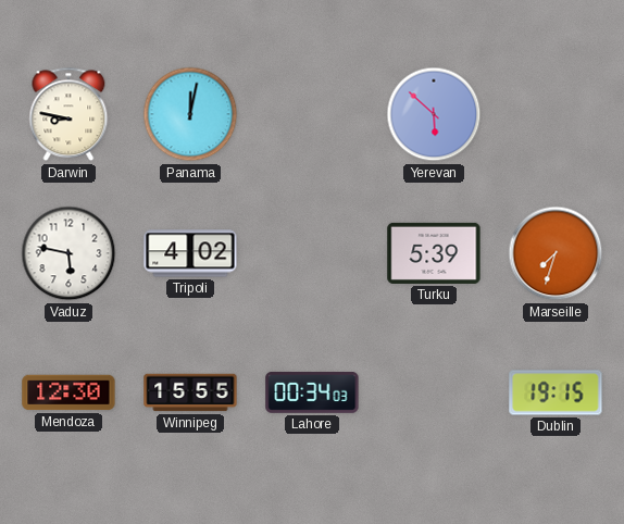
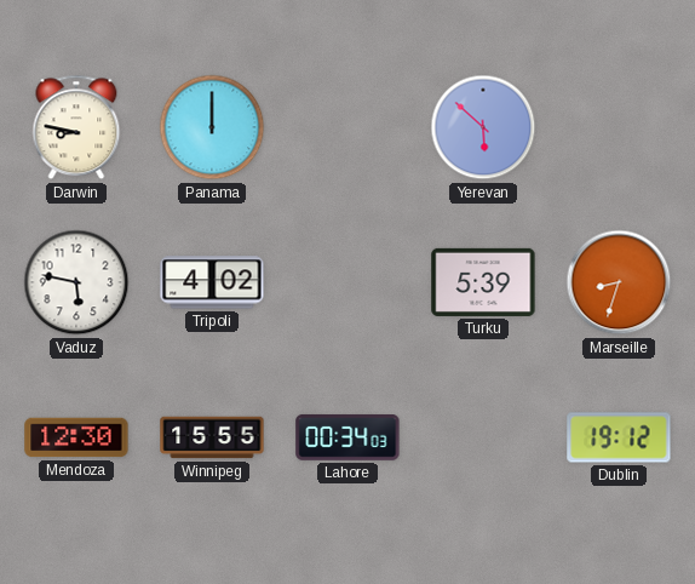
Panama: 12:02 -> 12:00
Marseille: 7:33 -> 8:33
Dublin: 19:15 -> 19:12
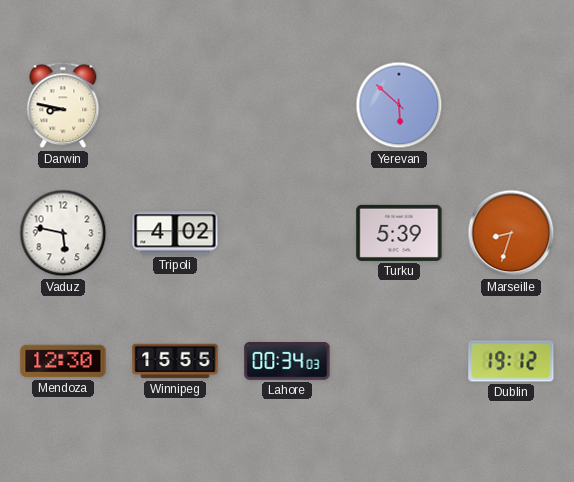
Panama: 12:00 -> none
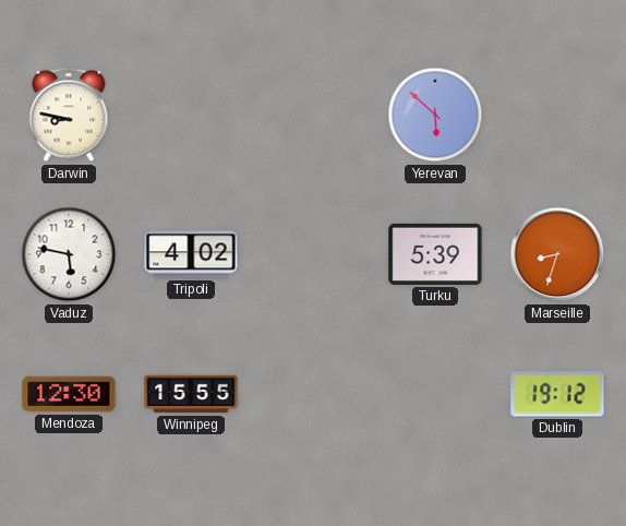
Lahore: 00:34 -> none
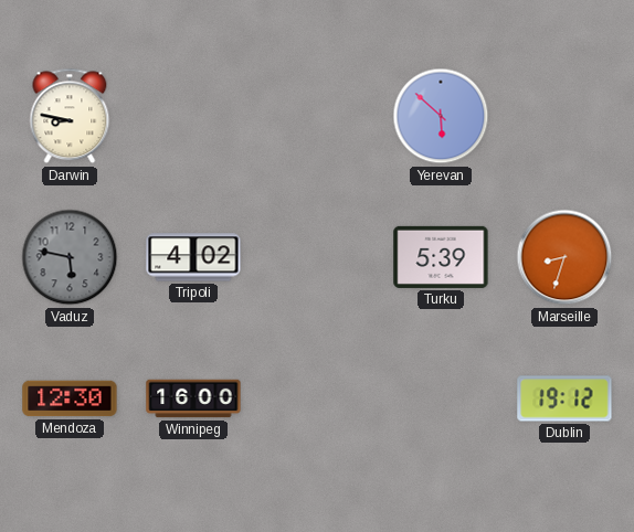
Vaduz dial: white -> grey
Winnipeg: 15:55 -> 16:00
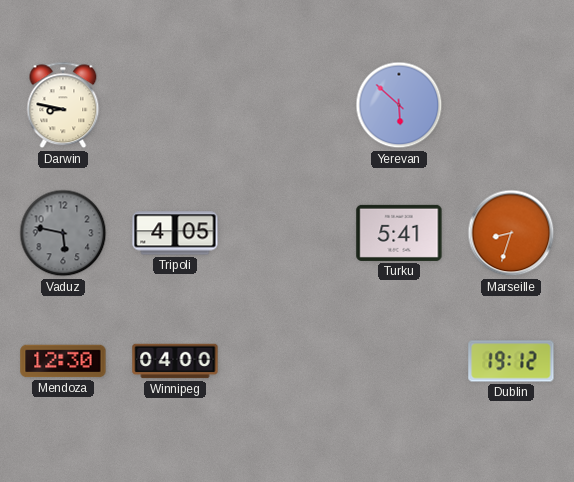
Tripoli: 4:02 -> 4:05
Turku: 5:39 -> 5:41
Winnipeg: 16:00 -> 04:00
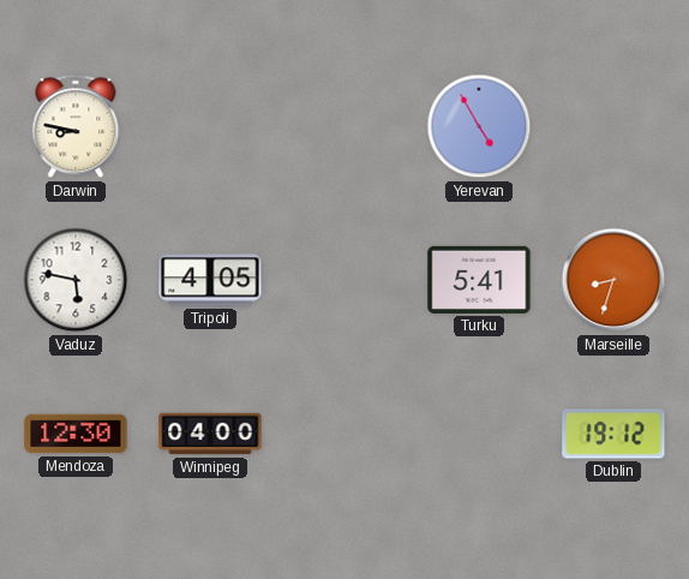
Yerevan: 5:52 -> 4:55
Vaduz dial: grey -> white
